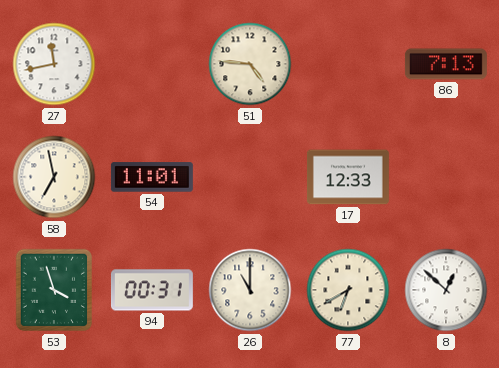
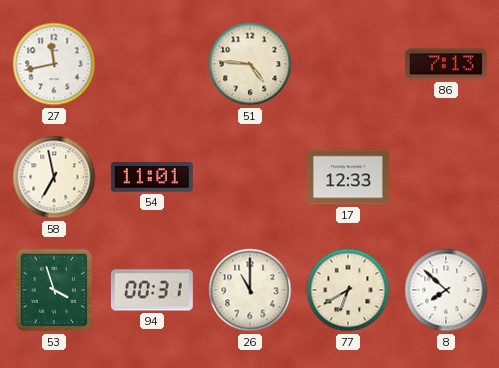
8: 12:52 -> 7:52
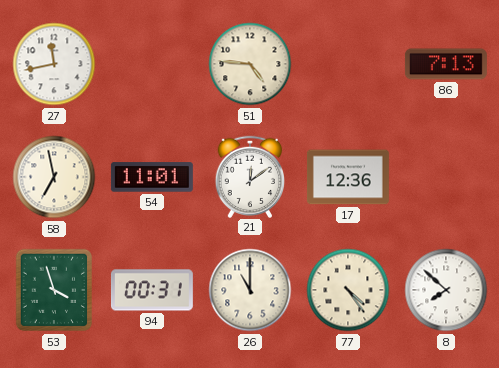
21: none -> 12:09
17: 12:33 -> 12:36
77: 6:40 -> 4:24
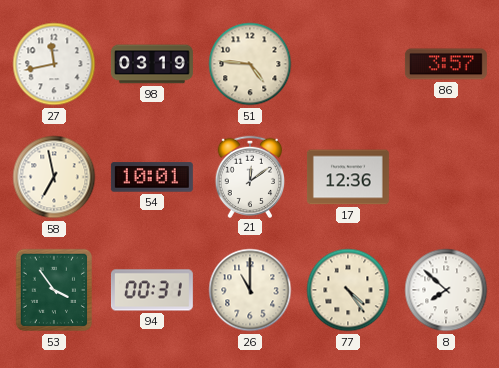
98: none -> 03:19
86: 7:13 -> 3:57
54: 11:01 -> 10:01
53: 3:57 -> 3:54
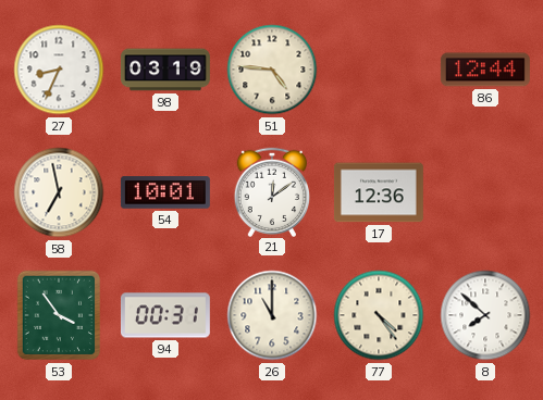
27: 11:43 -> 8:34
86: 3:57 -> 12:44
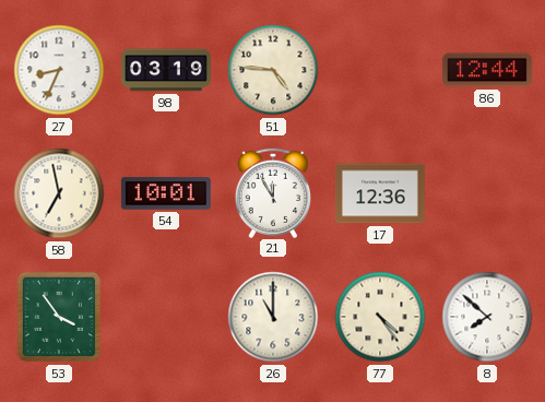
21: 12:09 -> 11:55
94: 00:31 -> none
